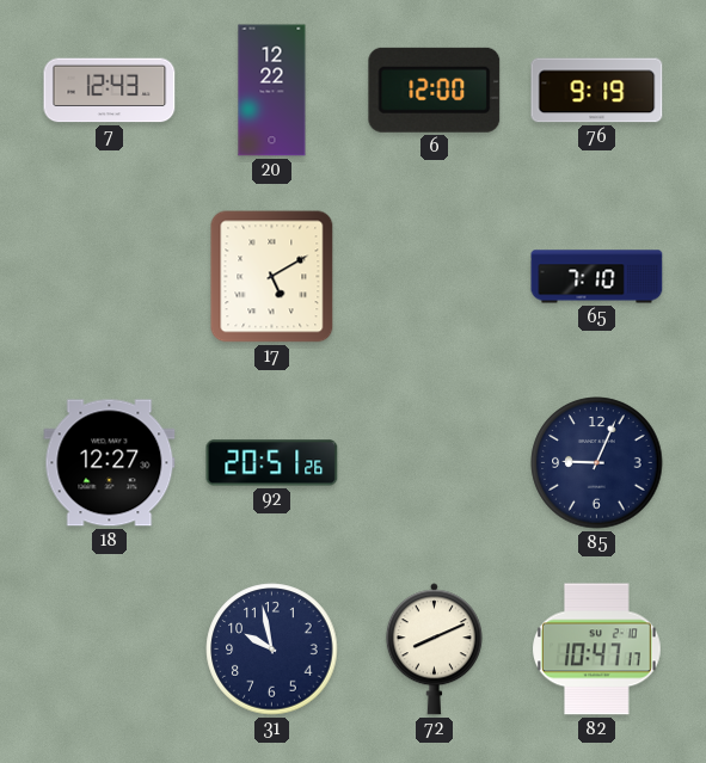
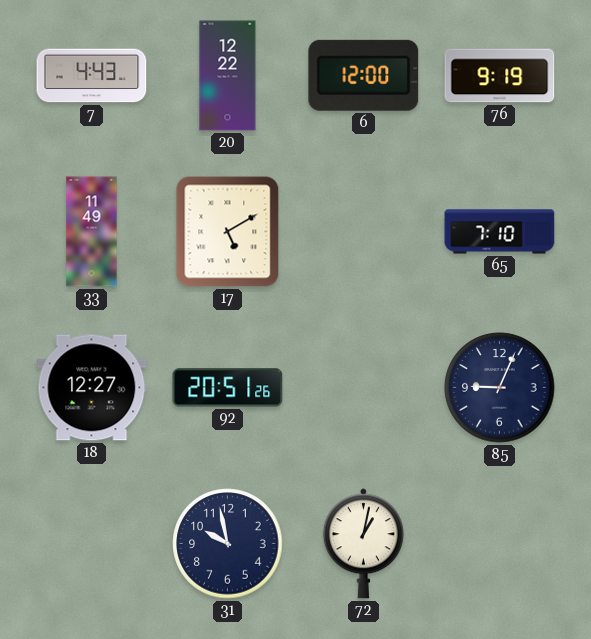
7: 12:43 -> 4:43
33: none -> 11:49
72: 8:11 -> 1:02
82: 10:47 -> none
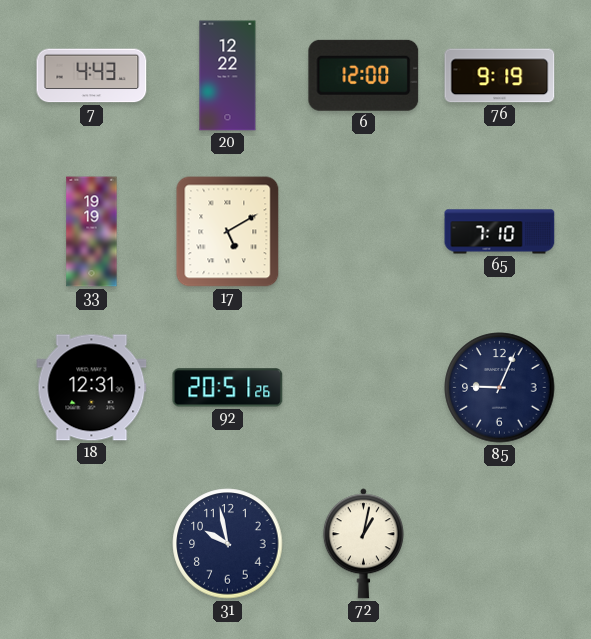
33: 11:49 -> 19:19
18: 12:27 -> 12:31
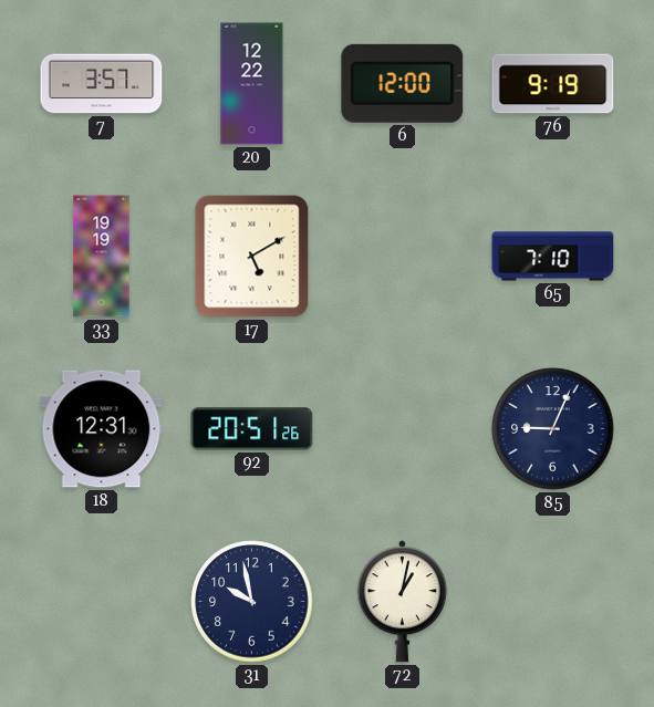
7: 4:43 -> 3:57
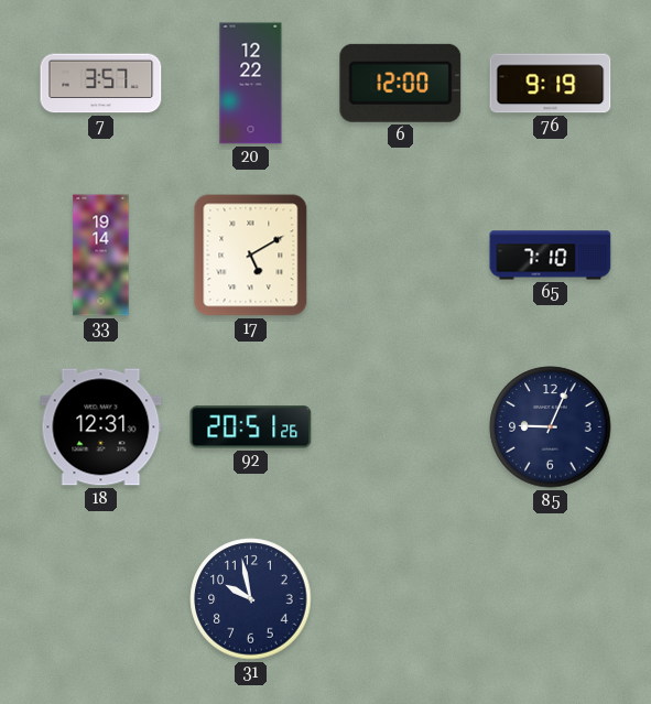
33: 19:19 -> 19:14
72: 1:02 -> none
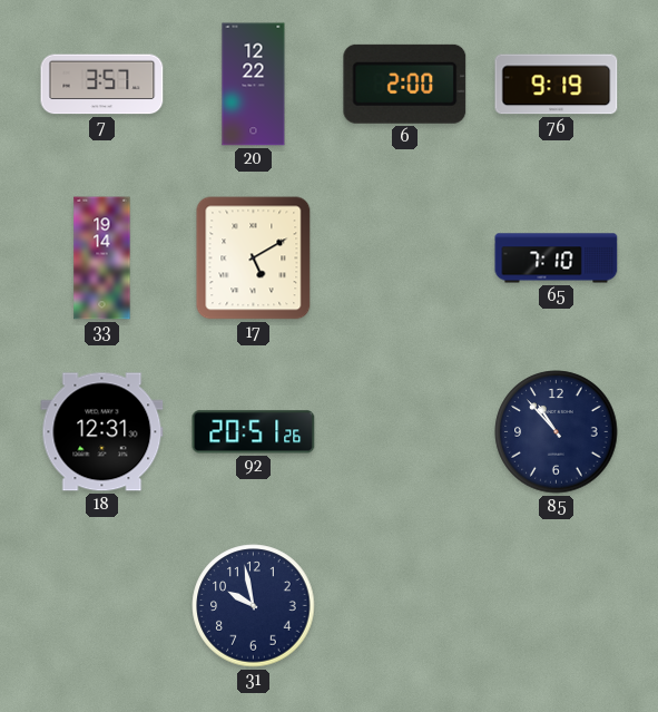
6: 12:00 -> 2:00
85: 9:04 -> 10:53
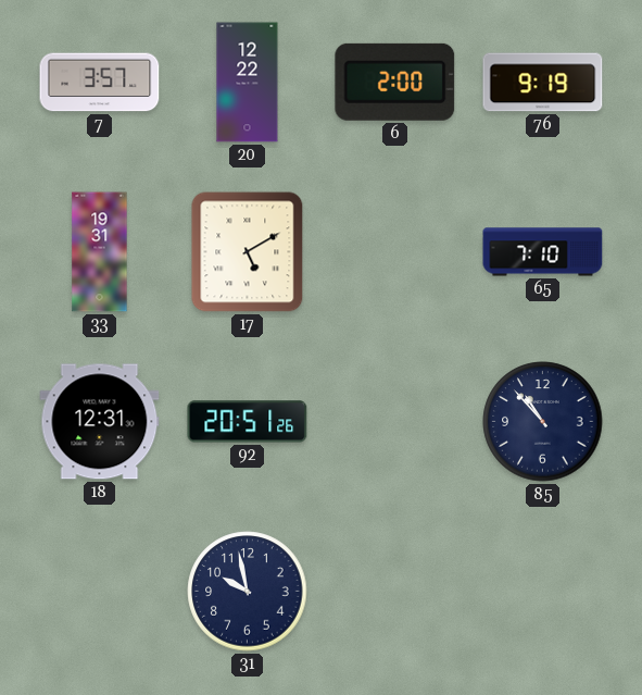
33: 19:14 -> 19:31
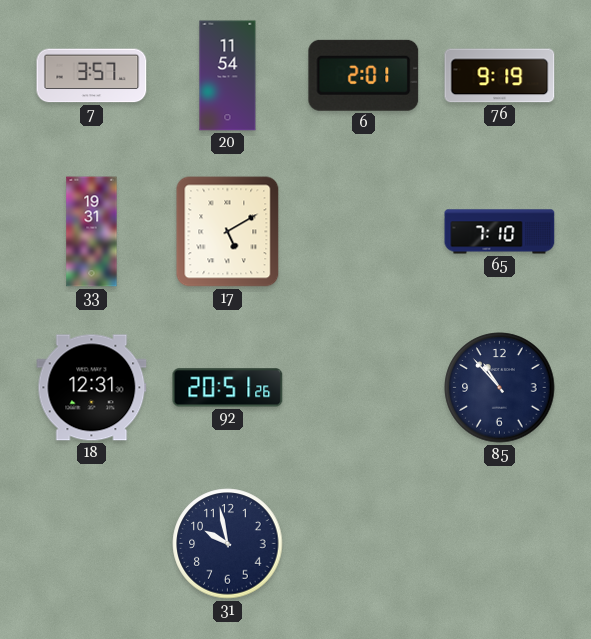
20: 12:22 -> 11:54
6: 2:00 -> 2:01
